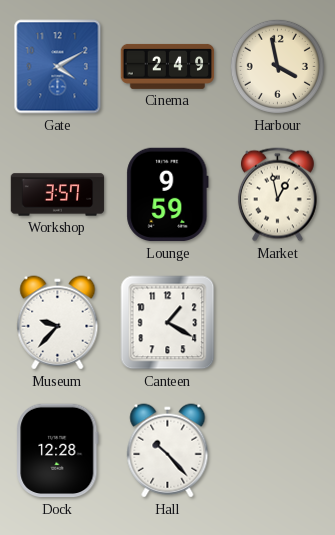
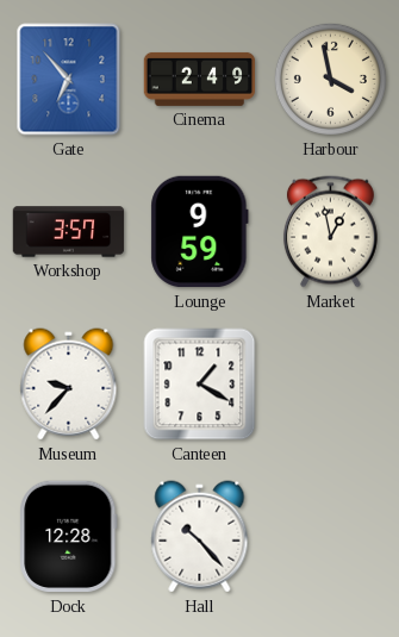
Gate: 4:10 -> 6:53
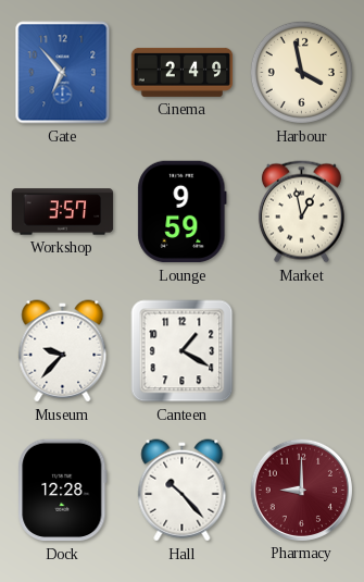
Pharmacy: none -> 9:00
